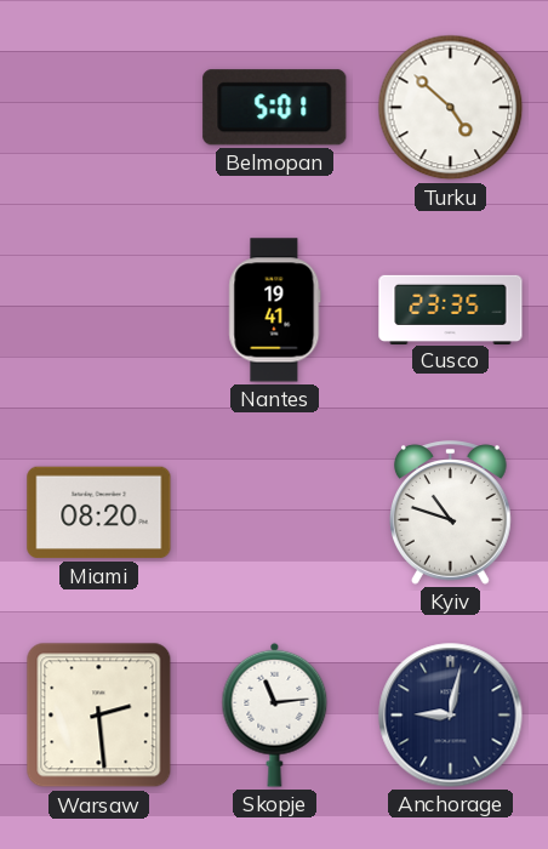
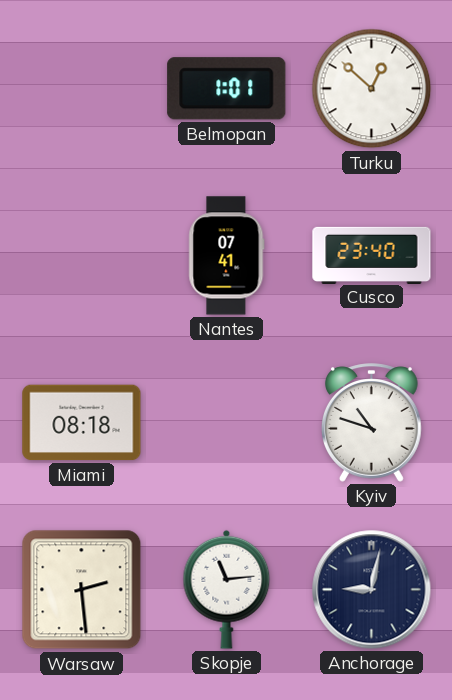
Belmopan: 5:01 -> 1:01
Turku: 4:52 -> 12:52
Nantes: 19:41 -> 07:41
Cusco: 23:35 -> 23:40
Miami: 08:20 -> 08:18
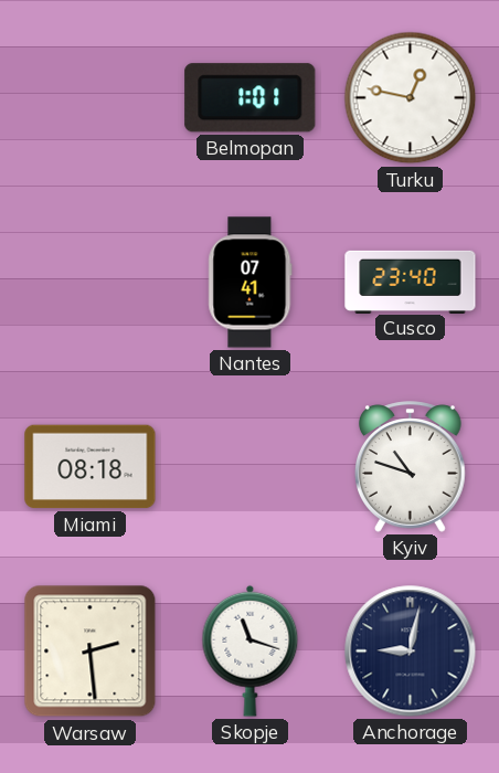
Turku: 12:52 -> 12:47
Skopje: 11:14 -> 11:18
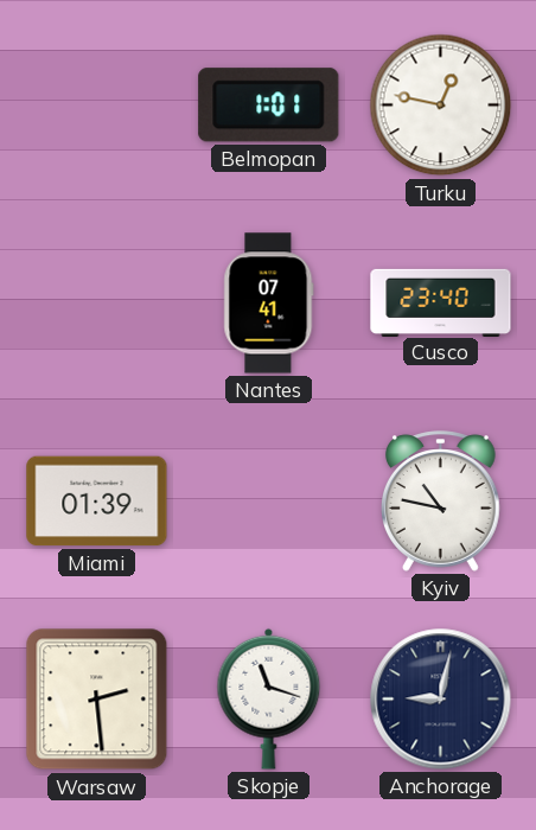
Miami: 08:18 -> 01:39
Kyiv: 10:48 -> 10:47
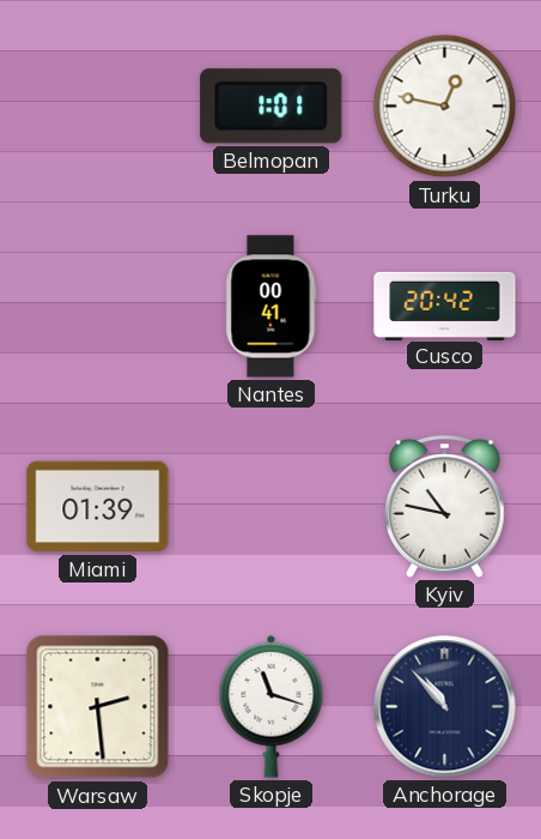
Nantes: 07:41 -> 00:41
Cusco: 23:40 -> 20:42
Anchorage: 9:02 -> 10:53
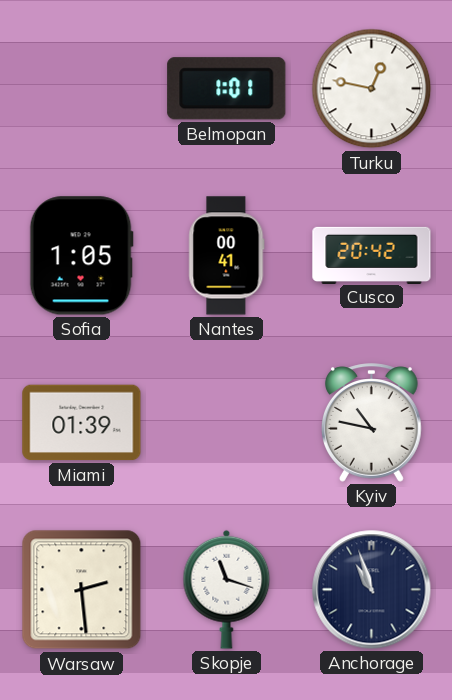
Sofia: none -> 1:05
Anchorage: 10:53 -> 10:57
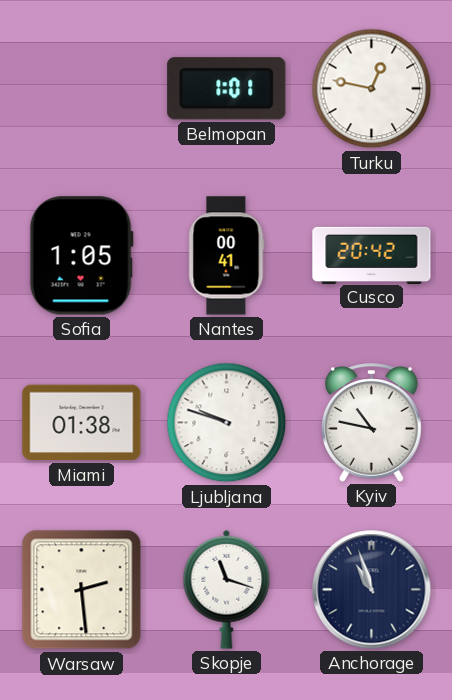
Miami: 01:39 -> 01:38
Ljubljana: none -> 9:48
